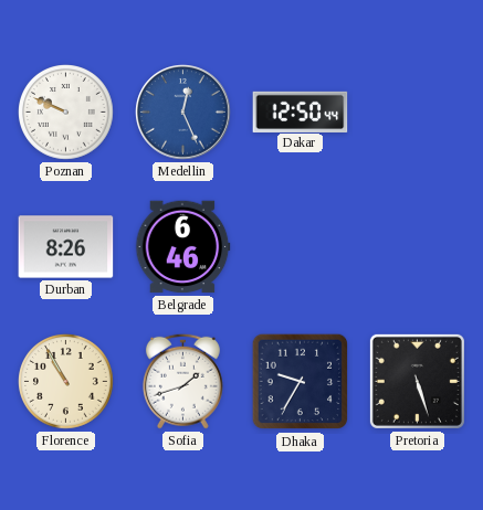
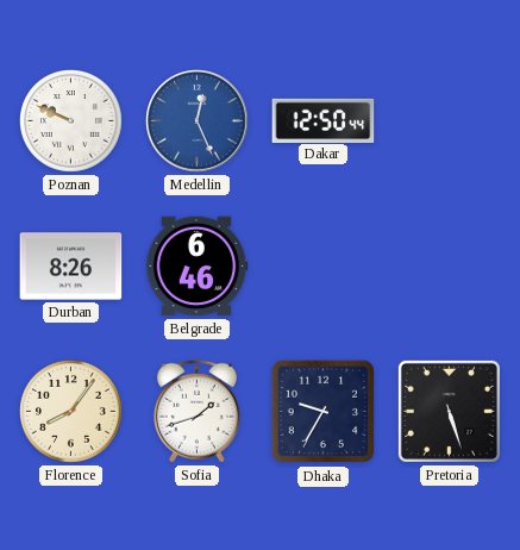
Florence: 10:55 -> 8:06
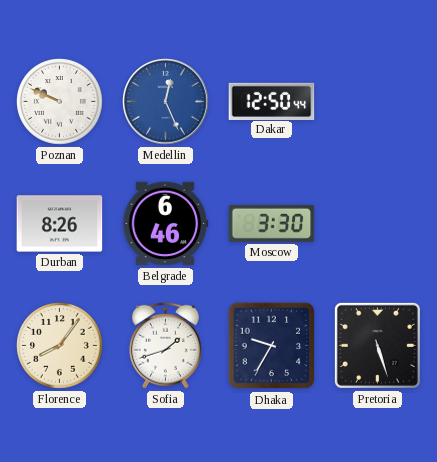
Moscow: none -> 3:30
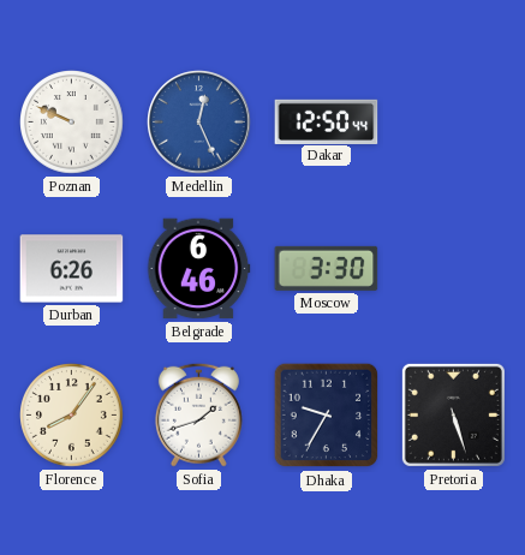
Durban: 8:26 -> 6:26
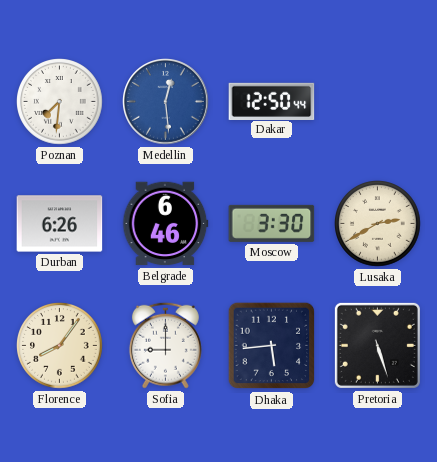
Poznan: 9:49 -> 7:31
Medellin: 12:26 -> 12:29
Lusaka: none -> 2:40
Sofia: 1:42 -> 9:00
Dhaka: 9:35 -> 5:44
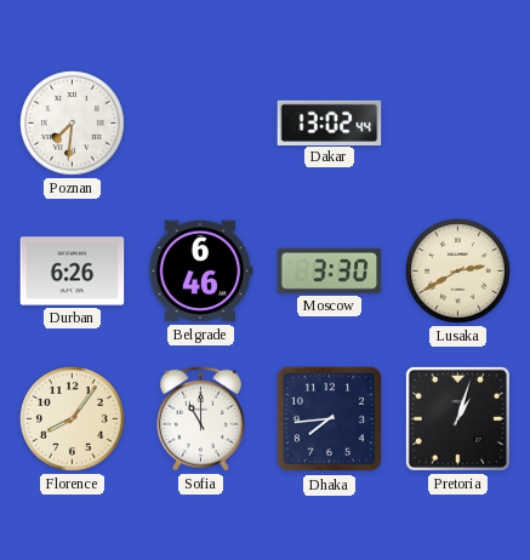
Medellin: 12:29 -> none
Dakar: 12:50 -> 13:02
Sofia: 9:00 -> 11:00
Dhaka: 5:44 -> 7:44
Pretoria: 5:27 -> 1:03
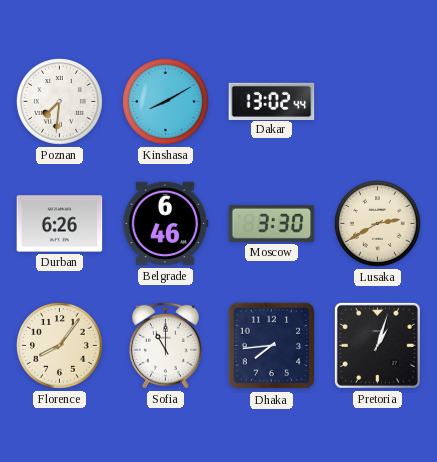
Kinshasa: none -> 8:10
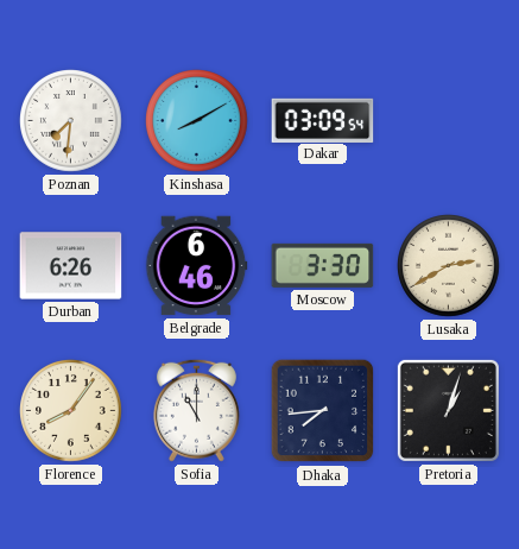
Dakar: 13:02 -> 03:09
